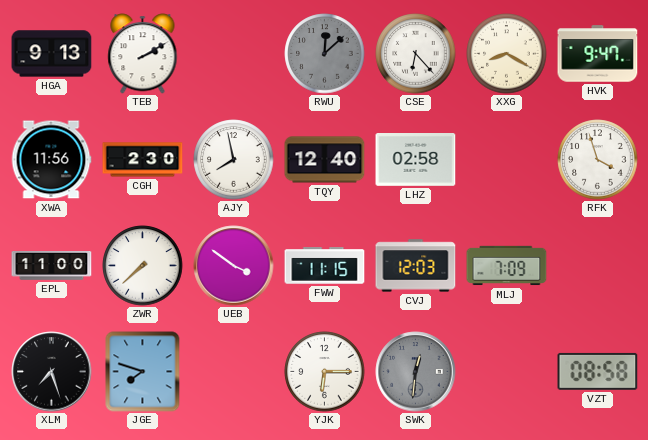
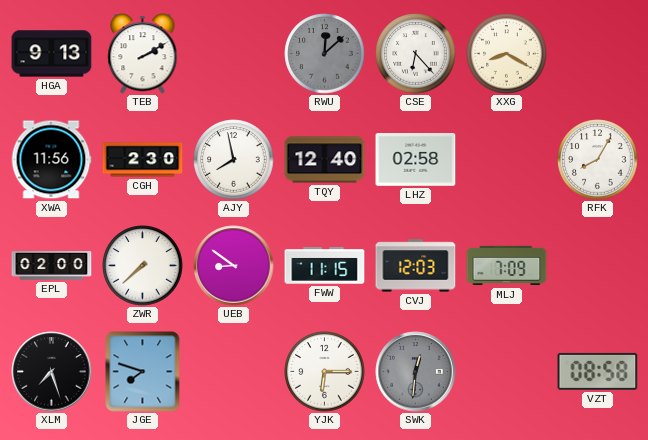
HVK: 9:47 -> none
RFK: 3:57 -> 8:05
EPL: 11:00 -> 02:00
UEB: 3:51 -> 8:51
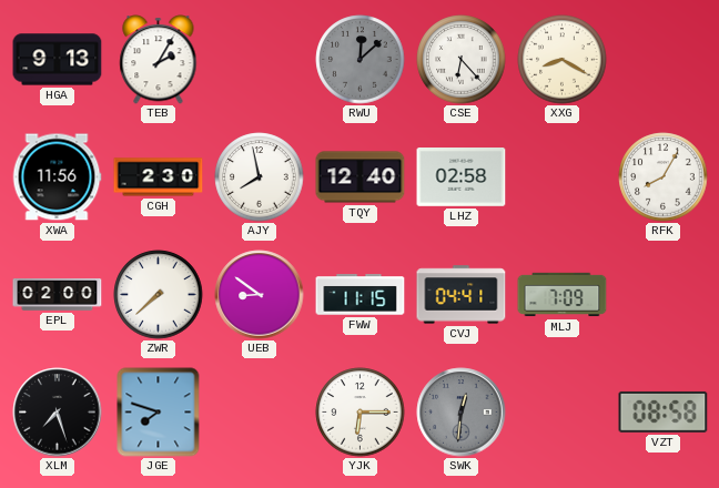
TEB: 2:10 -> 2:05
CVJ: 12:03 -> 04:41
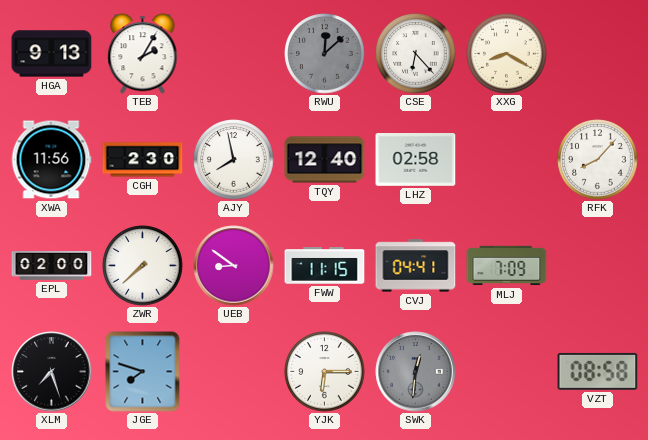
RFK: 8:05 -> 8:07
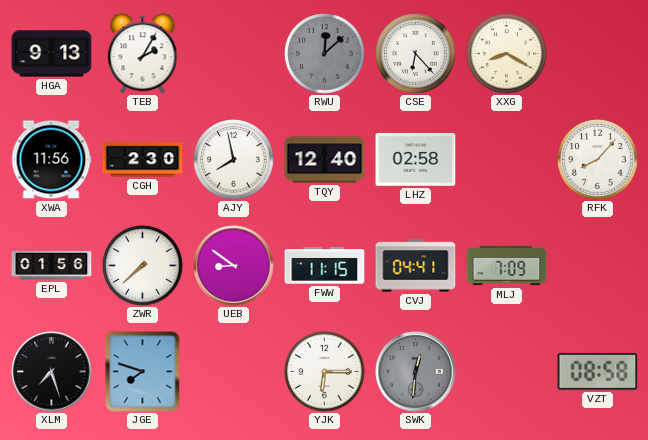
EPL: 02:00 -> 01:56
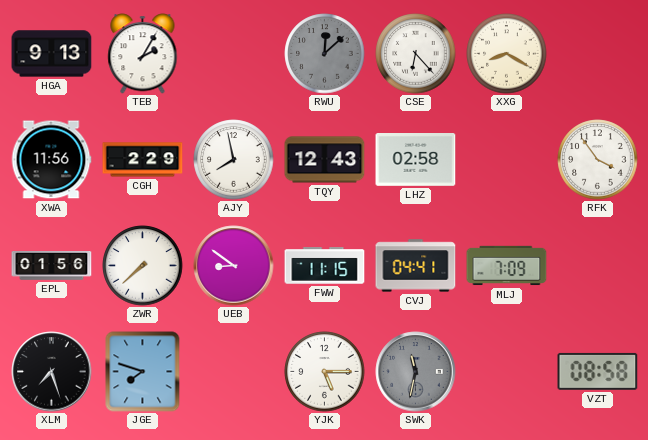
CGH: 2:30 -> 2:29
TQY: 12:40 -> 12:43
RFK: 8:07 -> 3:54
YJK: 6:15 -> 5:15
SWK: 12:31 -> 11:32
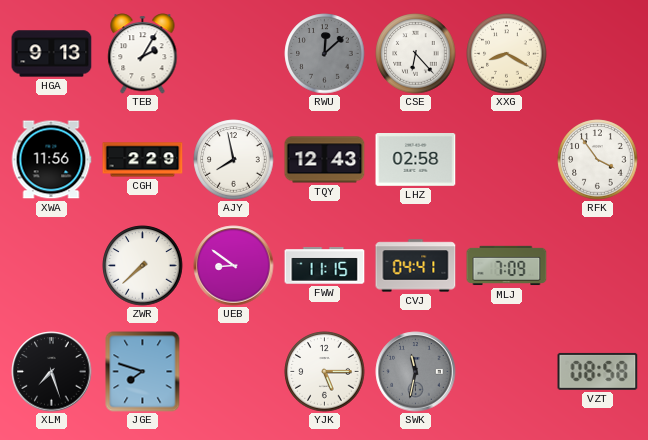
EPL: 01:56 -> none
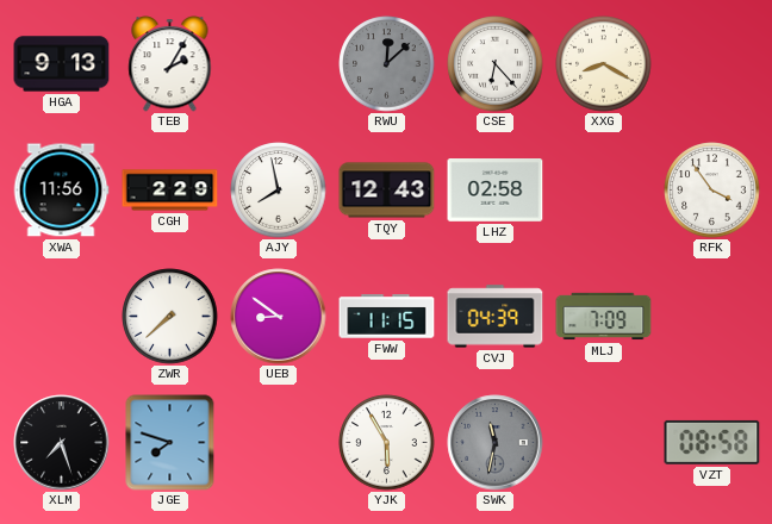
CVJ: 04:41 -> 04:39
YJK: 5:15 -> 5:55
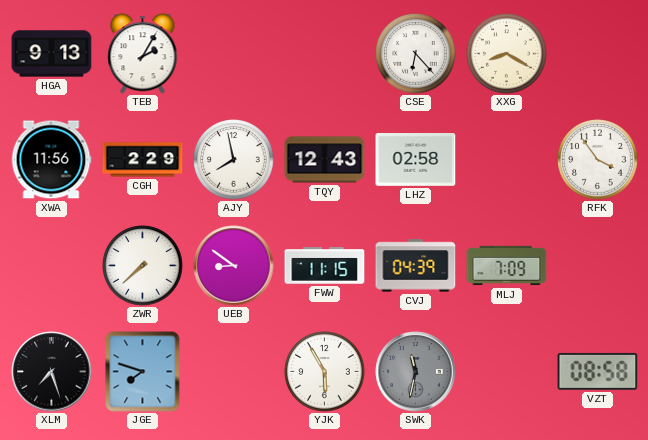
RWU: 12:08 -> none
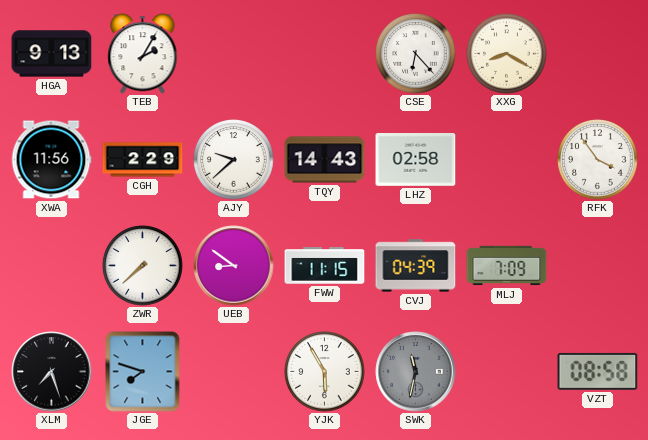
AJY: 7:58 -> 9:38
TQY: 12:43 -> 14:43
